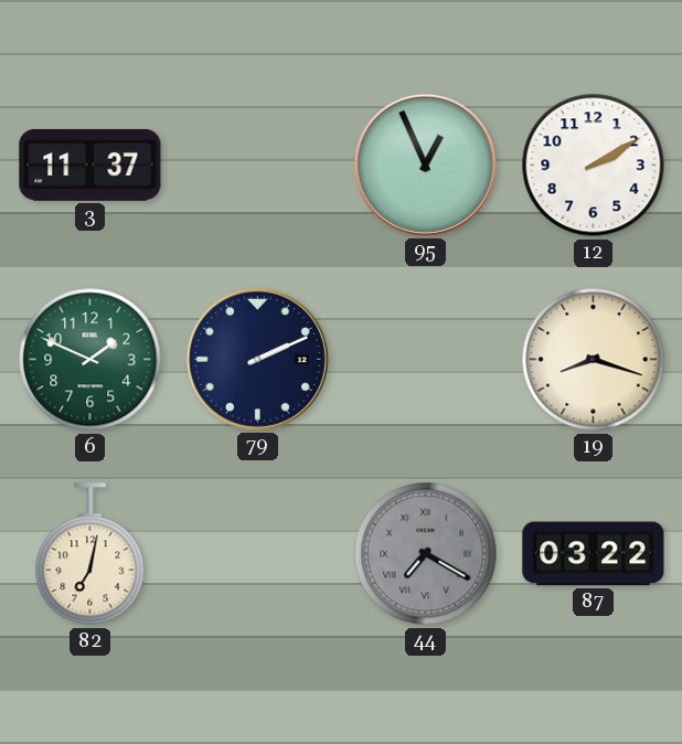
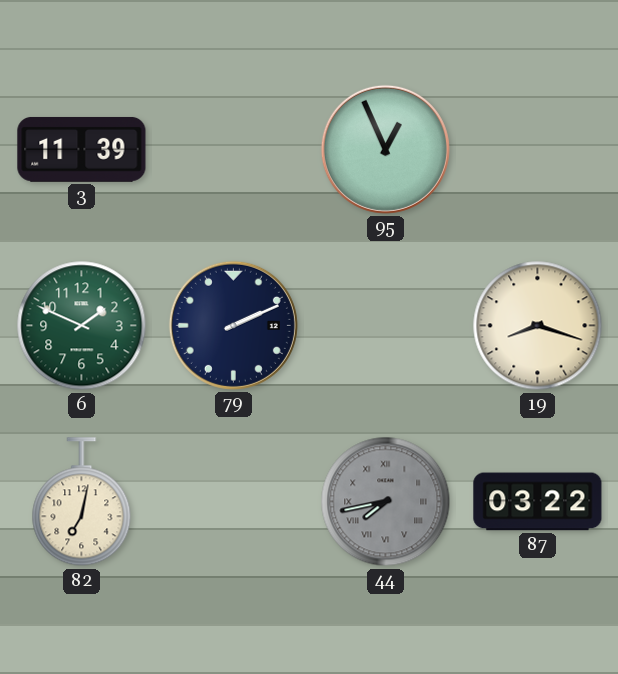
3: 11:37 -> 11:39
12: 2:10 -> none
44: 7:20 -> 7:43
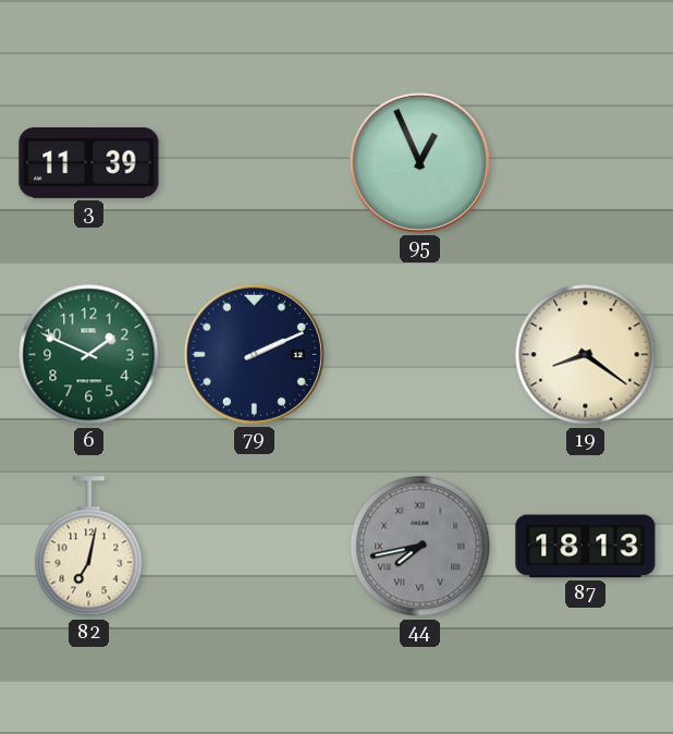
19: 8:18 -> 8:21
87: 03:22 -> 18:13
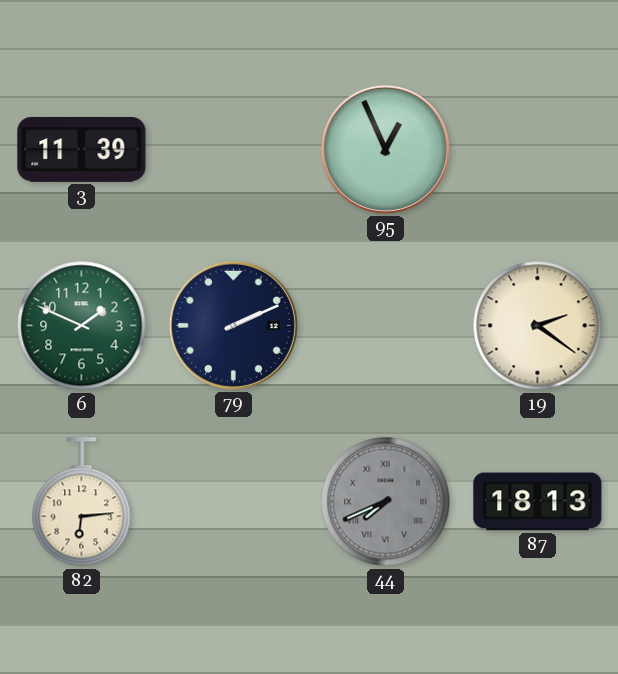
19: 8:21 -> 2:21
82: 7:02 -> 6:14
44: 7:43 -> 7:41
